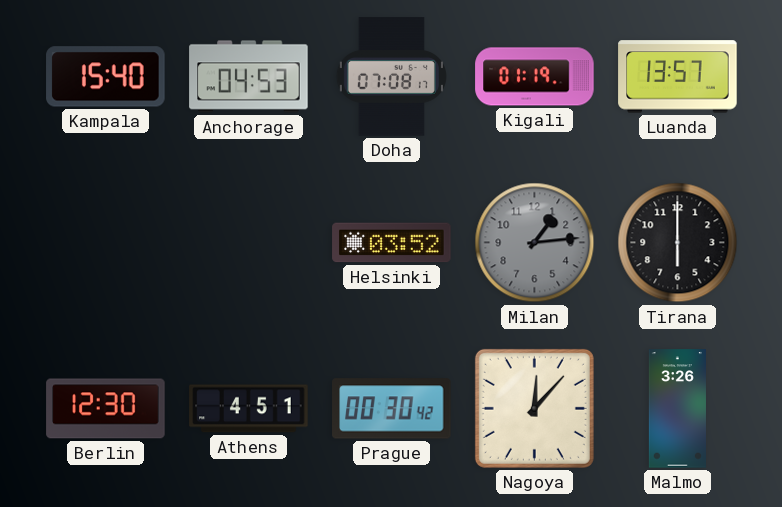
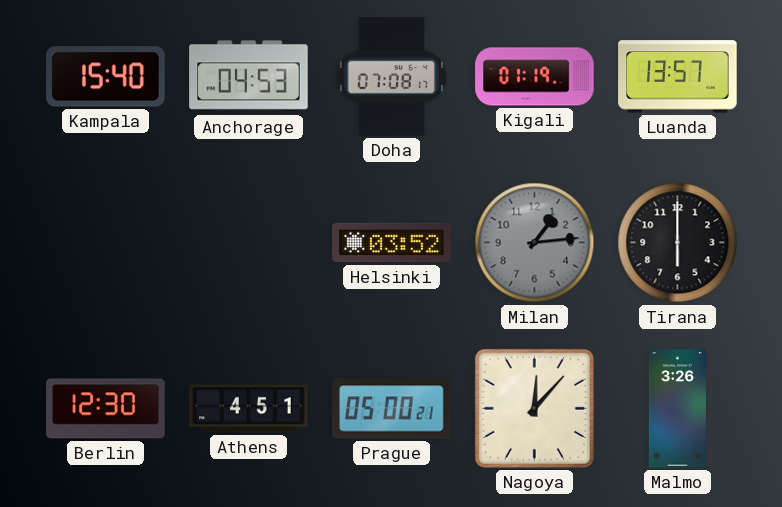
Prague: 00:30 -> 05:00
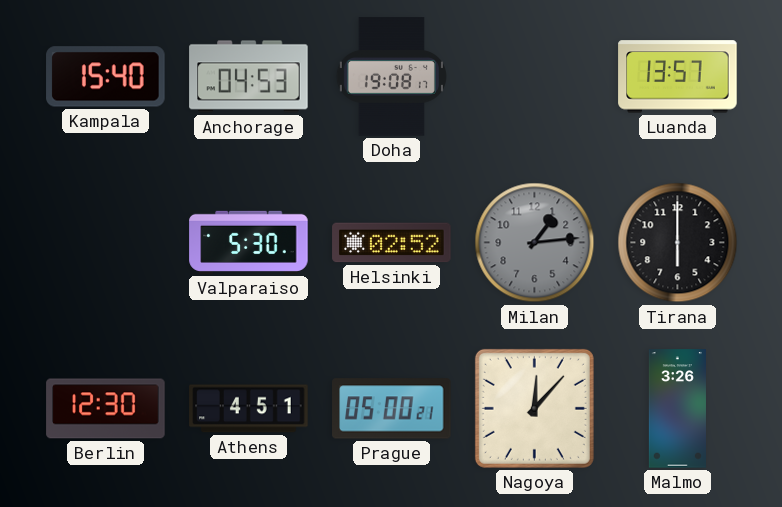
Doha: 07:08 -> 19:08
Kigali: 01:19 -> none
Valparaiso: none -> 5:30
Helsinki: 03:52 -> 02:52
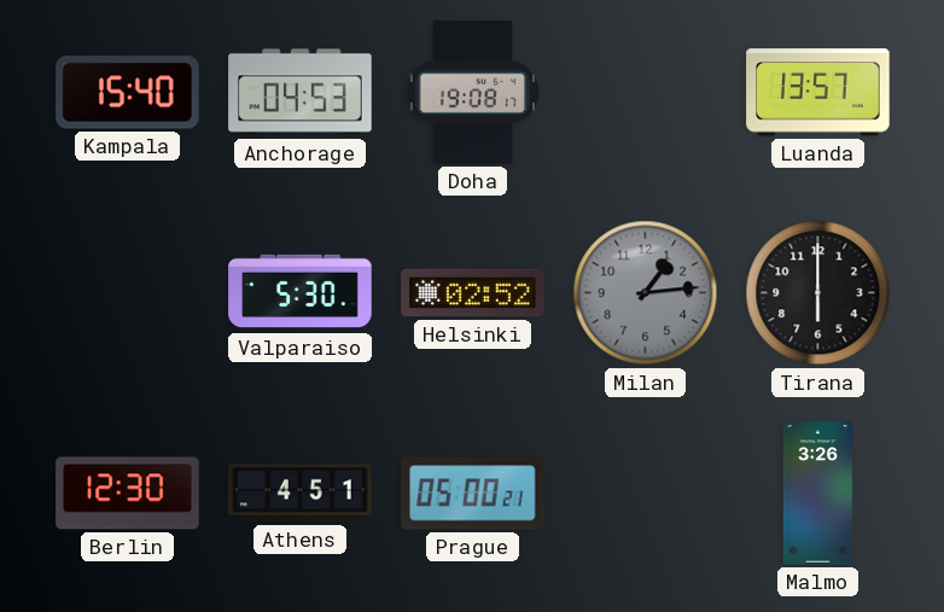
Nagoya: 12:07 -> none
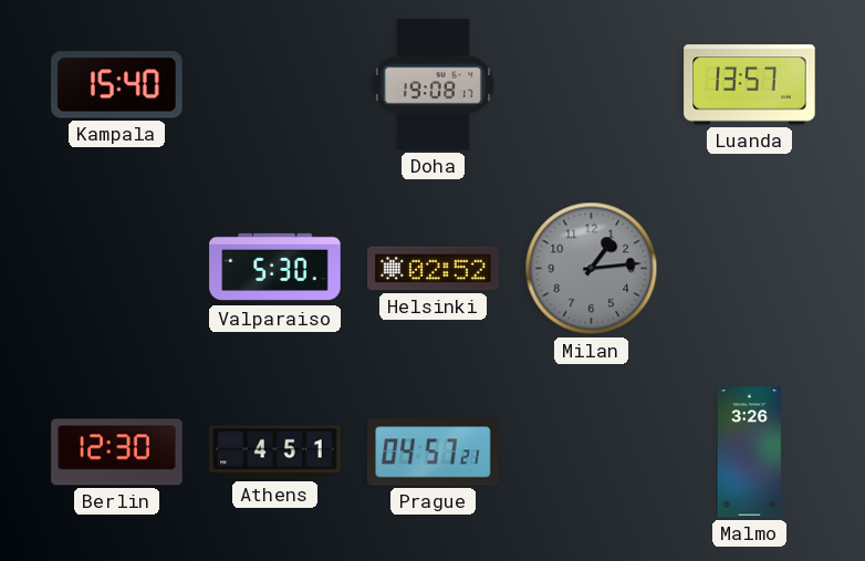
Anchorage: 04:53 -> none
Tirana: 6:00 -> none
Prague: 05:00 -> 04:57
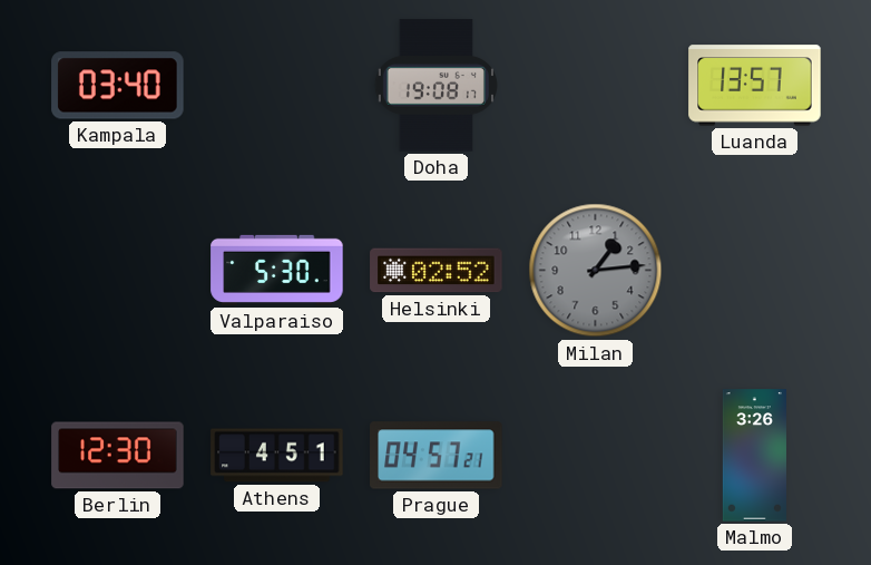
Kampala: 15:40 -> 03:40
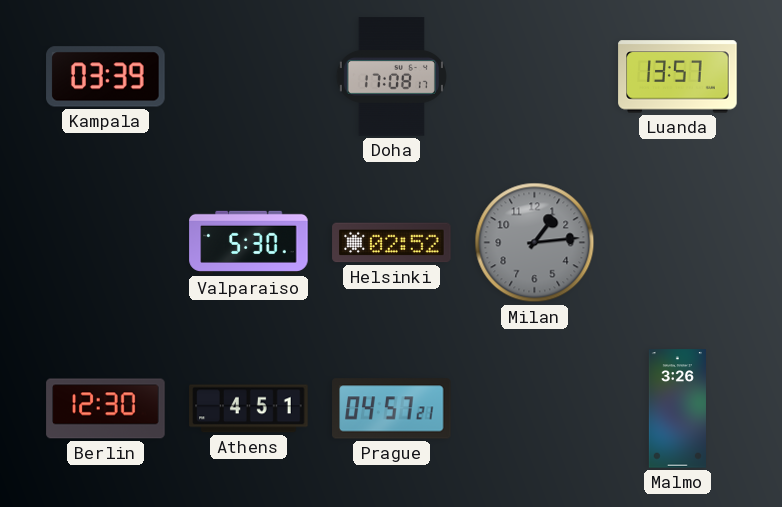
Kampala: 03:40 -> 03:39
Doha: 19:08 -> 17:08
